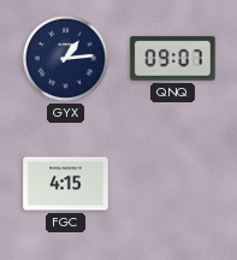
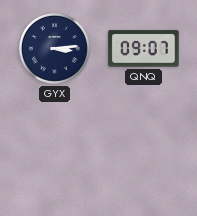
GYX: 1:14 -> 3:14
FGC: 4:15 -> none
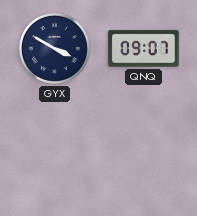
GYX: 3:14 -> 3:50
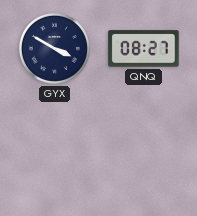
QNQ: 09:07 -> 08:27
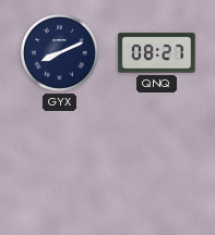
GYX: 3:50 -> 8:11
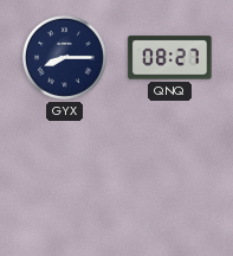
GYX: 8:11 -> 8:15
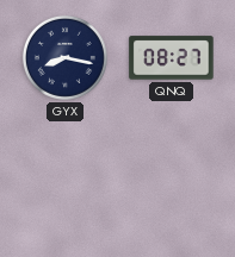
GYX: 8:15 -> 8:17
